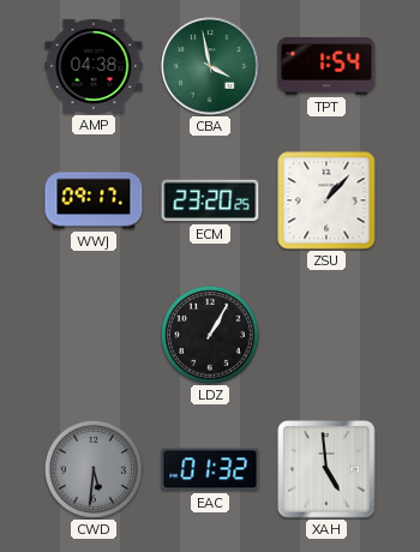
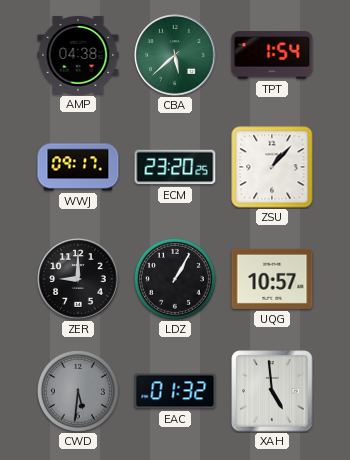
CBA: 3:58 -> 5:38
ZER: none -> 9:00
UQG: none -> 10:57
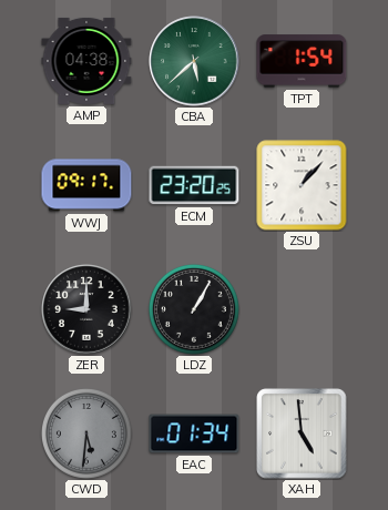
UQG: 10:57 -> none
EAC: 01:32 -> 01:34
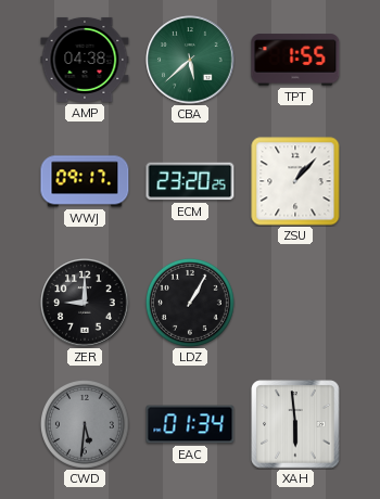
TPT: 1:54 -> 1:55
XAH: 4:59 -> 5:59
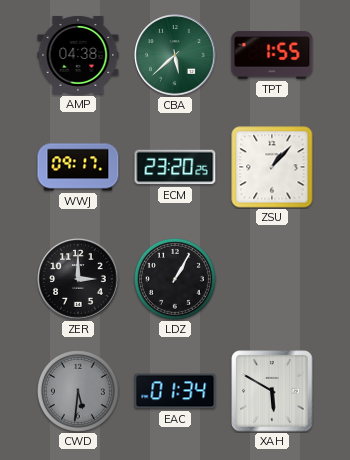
ZER: 9:00 -> 3:00
XAH: 5:59 -> 5:50
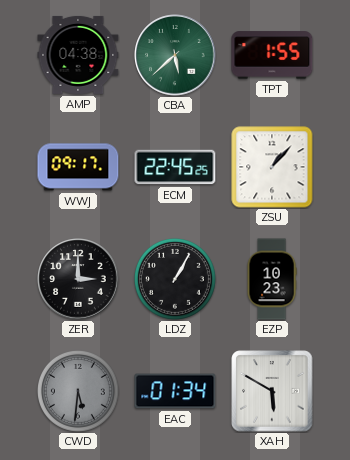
ECM: 23:20 -> 22:45
EZP: none -> 10:23
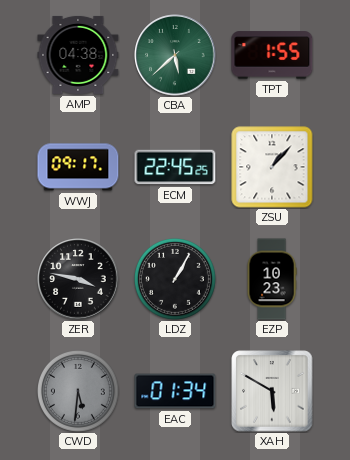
ZER: 3:00 -> 3:47
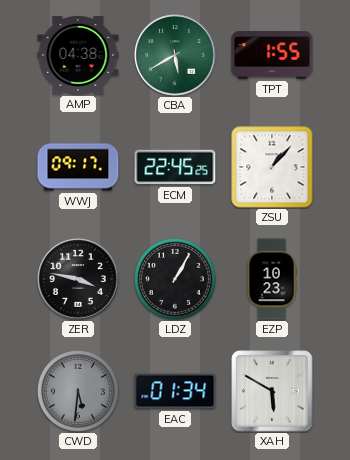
CBA: 5:38 -> 5:40
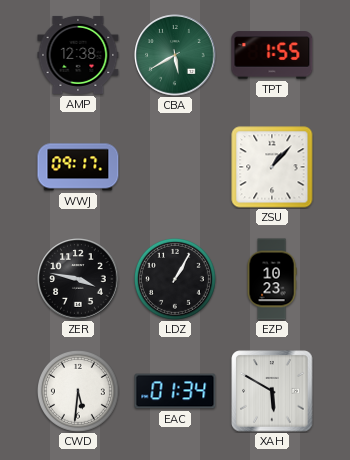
AMP: 04:38 -> 12:38
ECM: 22:45 -> none
CWD dial: grey -> white
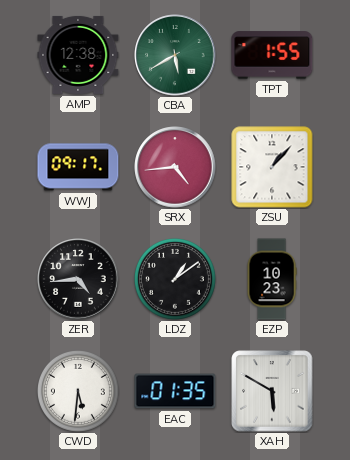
SRX: none -> 4:44
ZER: 3:47 -> 4:44
LDZ: 1:05 -> 1:09
EAC: 01:34 -> 01:35
